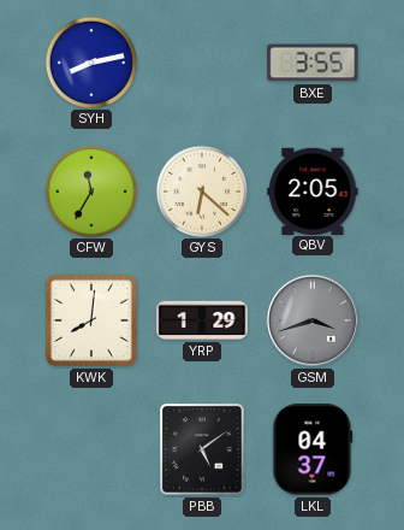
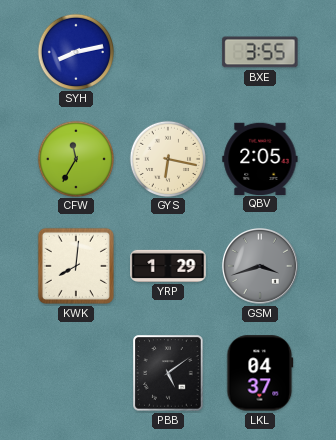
GYS: 6:22 -> 6:17
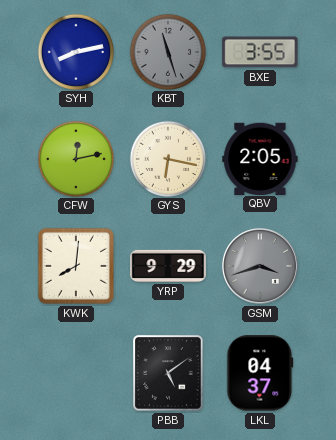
KBT: none -> 11:27
CFW: 11:35 -> 12:13
YRP: 1:29 -> 9:29
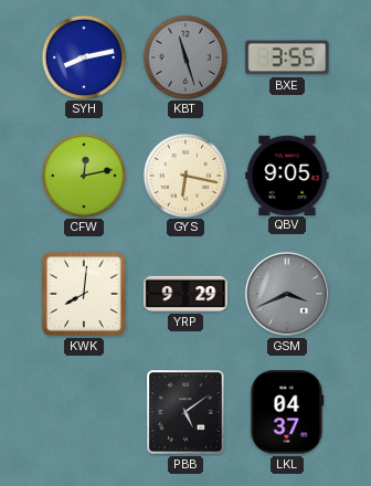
QBV: 2:05 -> 9:05
GSM: 3:42 -> 3:41
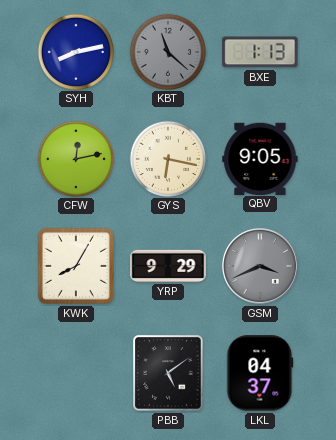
KBT: 11:27 -> 11:22
BXE: 3:55 -> 1:13
KWK: 8:01 -> 8:05
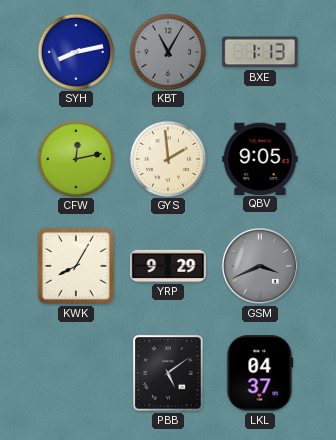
KBT: 11:22 -> 11:05
GYS: 6:17 -> 1:59
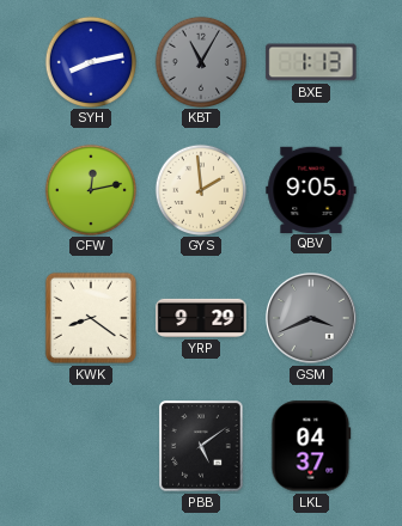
KWK: 8:05 -> 8:21
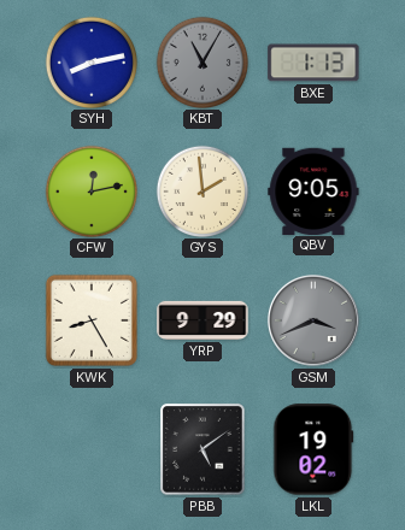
KWK: 8:21 -> 8:25
LKL: 04:37 -> 19:02
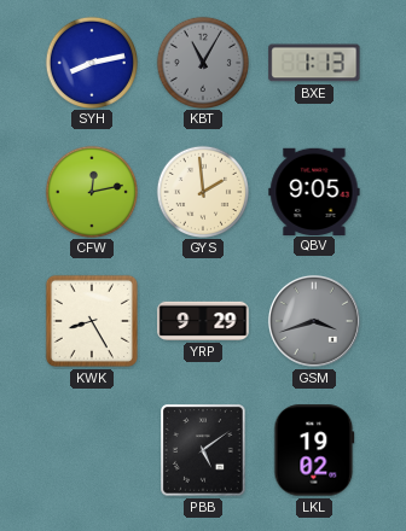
GSM: 3:41 -> 3:42
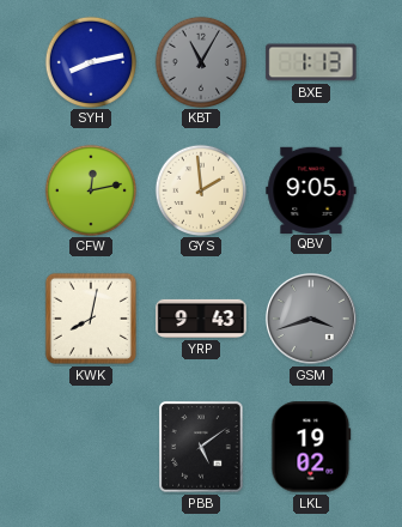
KWK: 8:25 -> 8:02
YRP: 9:29 -> 9:43
